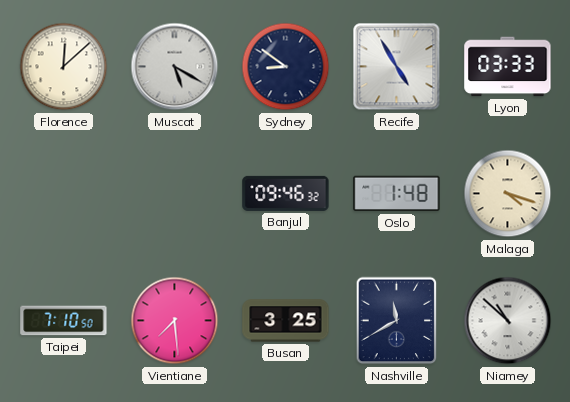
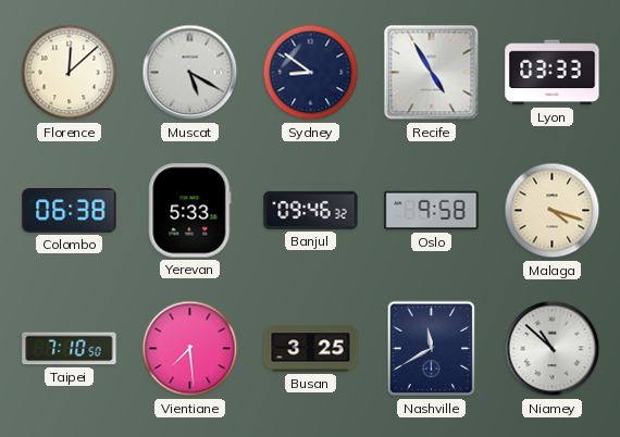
Colombo: none -> 06:38
Yerevan: none -> 5:33
Oslo: 1:48 -> 9:58
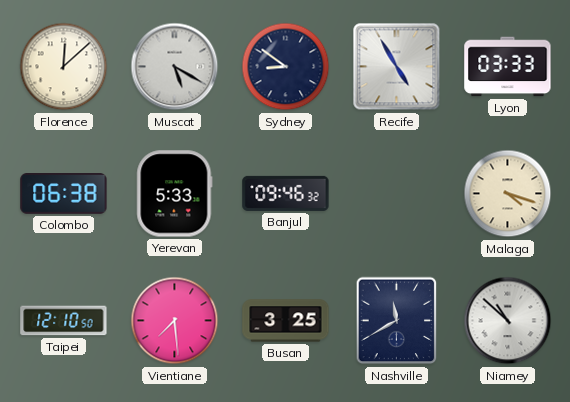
Oslo: 9:58 -> none
Taipei: 7:10 -> 12:10
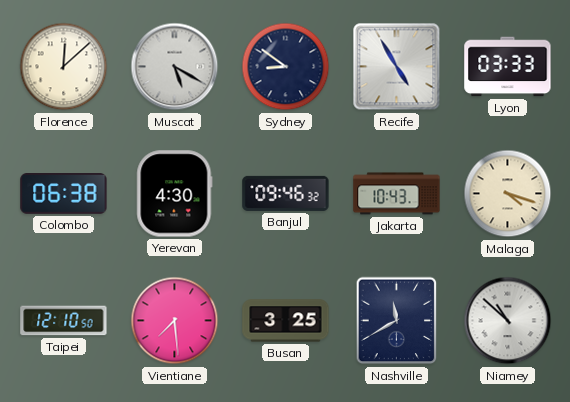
Yerevan: 5:33 -> 4:30
Jakarta: none -> 10:43
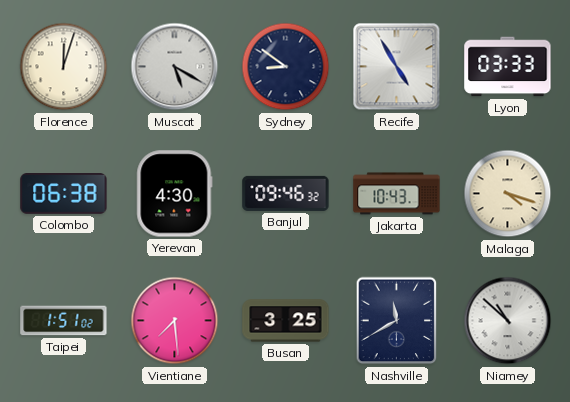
Florence: 12:08 -> 12:03
Taipei: 12:10 -> 1:51
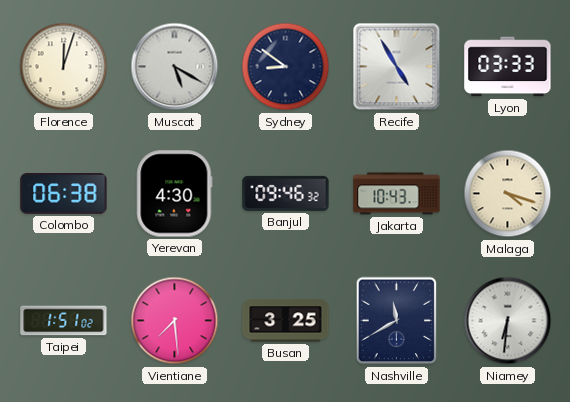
Niamey: 10:52 -> 6:31
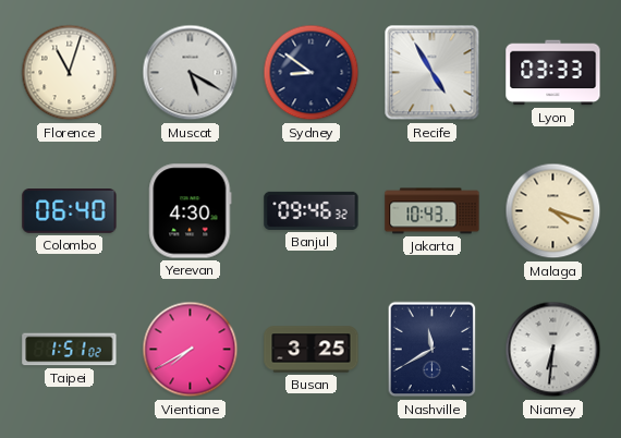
Florence: 12:03 -> 11:03
Colombo: 06:38 -> 06:40
Vientiane: 7:29 -> 7:40
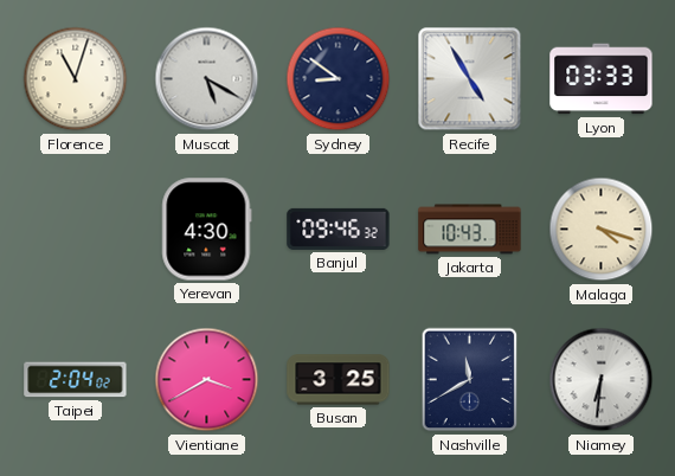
Colombo: 06:40 -> none
Taipei: 1:51 -> 2:04
Vientiane: 7:40 -> 3:40
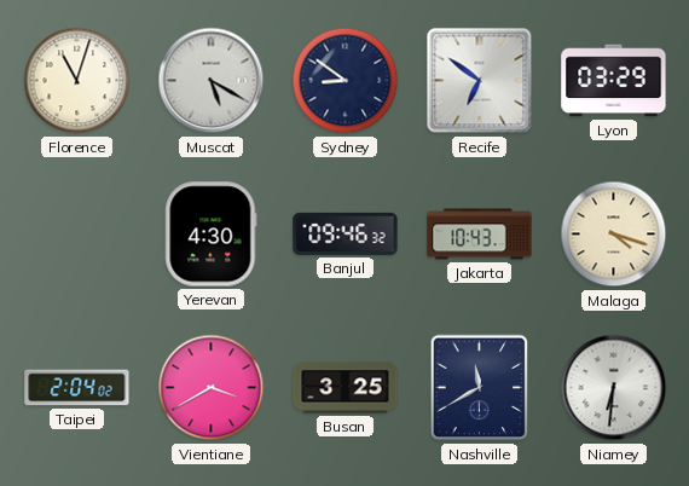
Recife: 4:55 -> 6:51
Lyon: 03:33 -> 03:29
